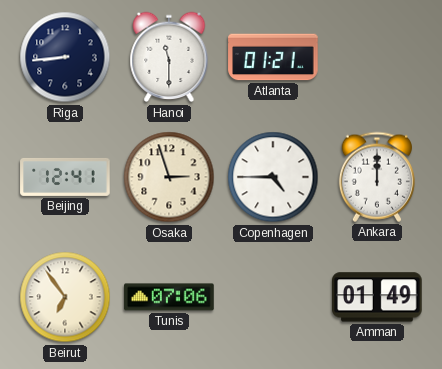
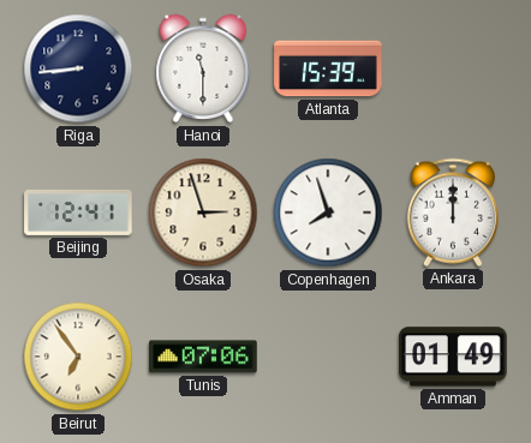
Atlanta: 01:21 -> 15:39
Copenhagen: 4:45 -> 7:57
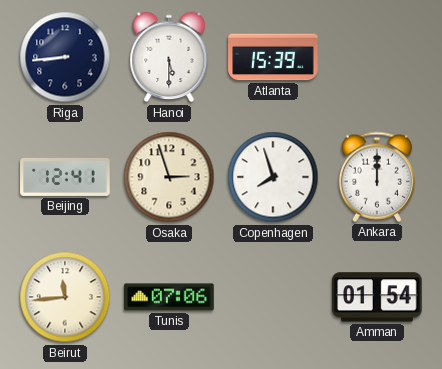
Hanoi: 11:30 -> 5:30
Beirut: 6:54 -> 11:44
Amman: 01:49 -> 01:54
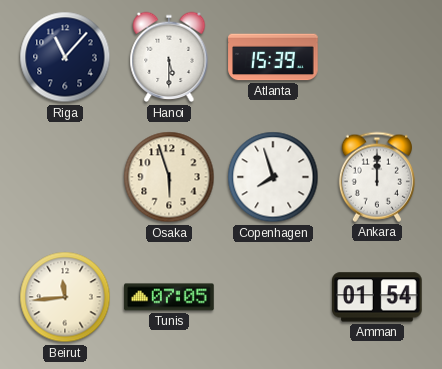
Riga: 8:44 -> 11:07
Beijing: 12:41 -> none
Osaka: 2:57 -> 5:57
Tunis: 07:06 -> 07:05
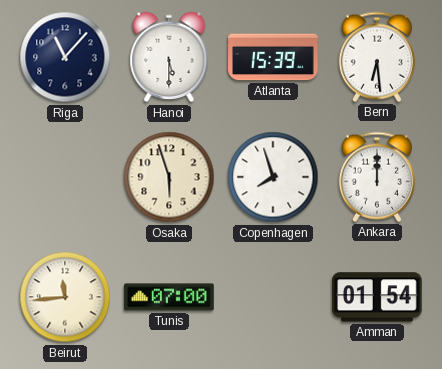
Bern: none -> 6:29
Tunis: 07:05 -> 07:00
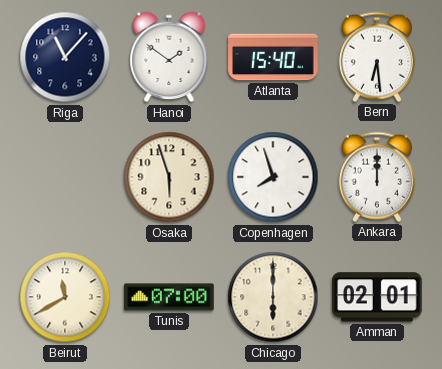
Hanoi: 5:30 -> 1:51
Atlanta: 15:39 -> 15:40
Beirut: 11:44 -> 11:40
Chicago: none -> 6:00
Amman: 01:54 -> 02:01
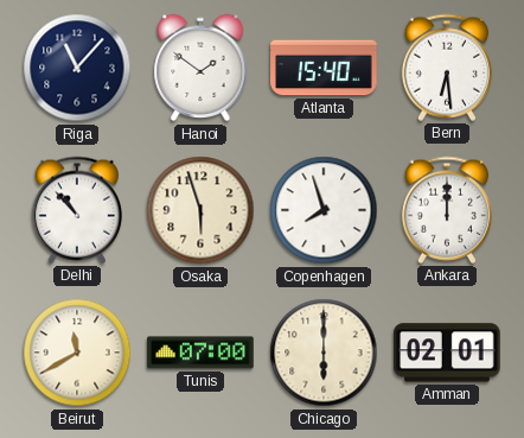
Delhi: none -> 10:53
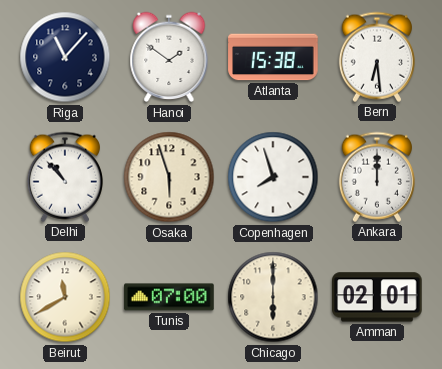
Atlanta: 15:40 -> 15:38
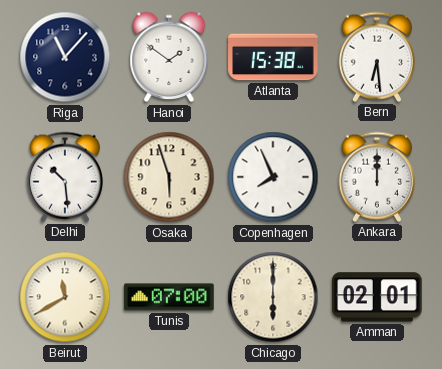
Delhi: 10:53 -> 10:29
Copenhagen: 7:57 -> 7:56
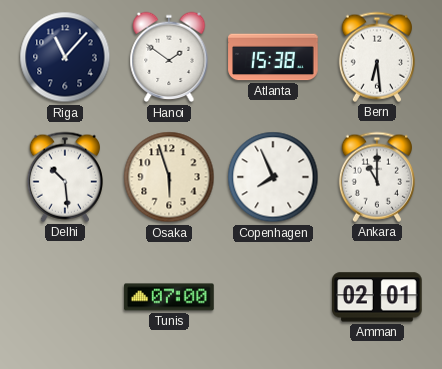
Ankara: 12:00 -> 11:00
Beirut: 11:40 -> none
Chicago: 6:00 -> none
